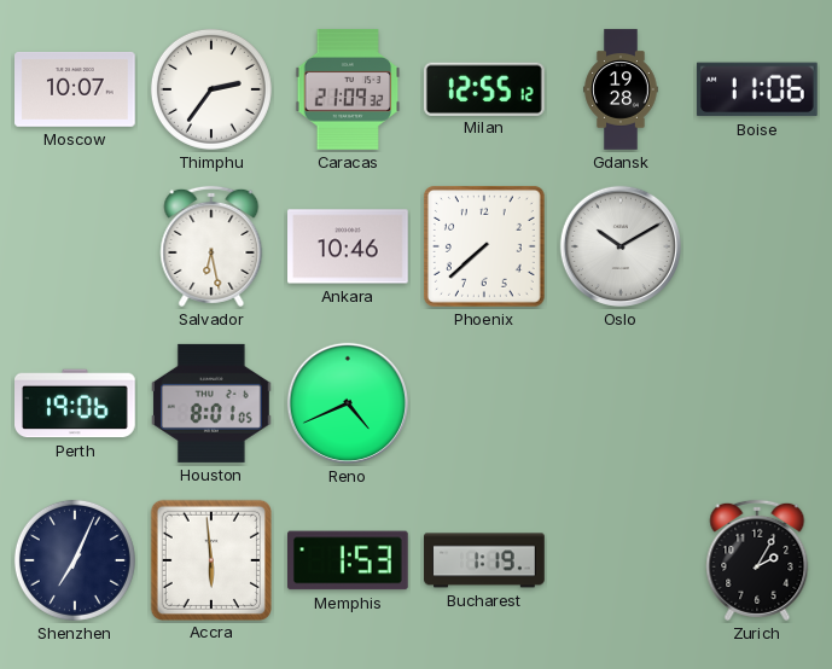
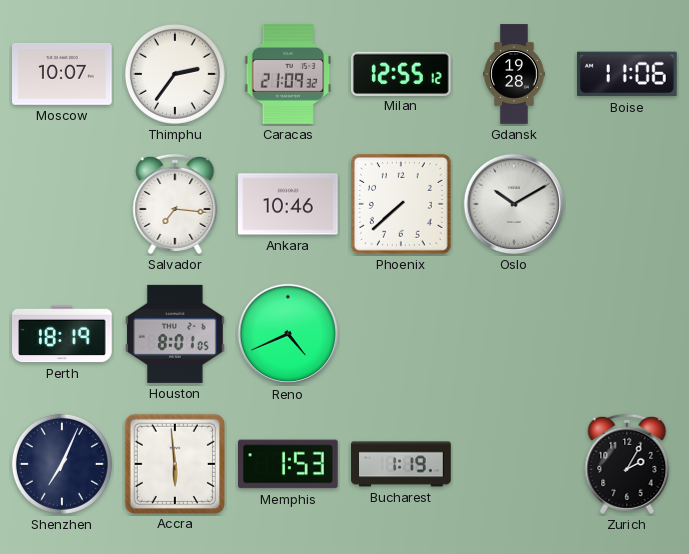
Salvador: 6:28 -> 7:16
Perth: 19:06 -> 18:19
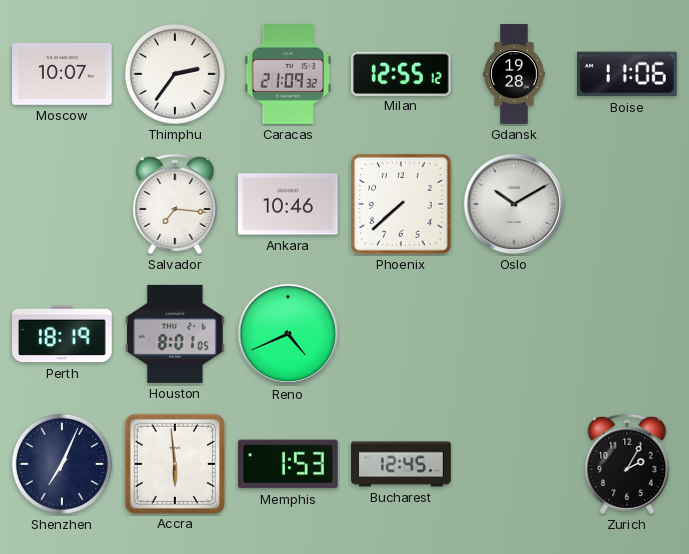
Bucharest: 1:19 -> 12:45
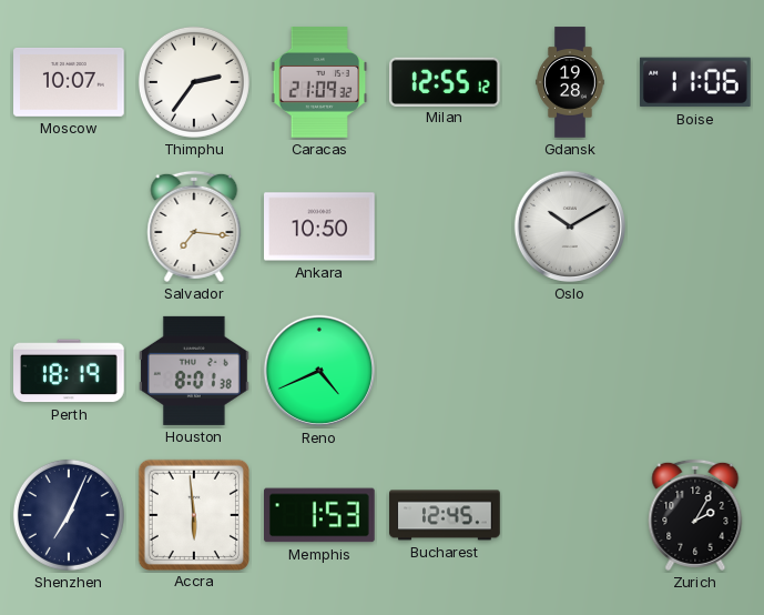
Ankara: 10:46 -> 10:50
Phoenix: 7:38 -> none
Houston: 8:01:05 -> 8:01:38
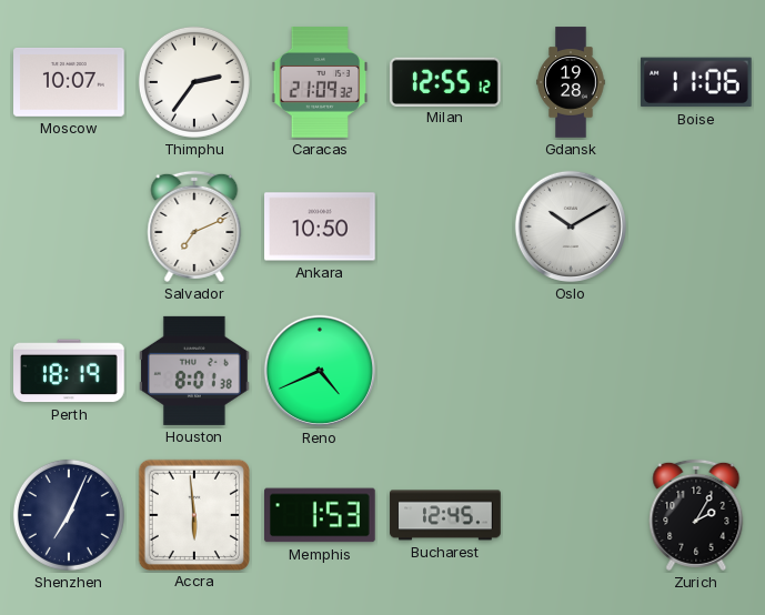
Salvador: 7:16 -> 7:11
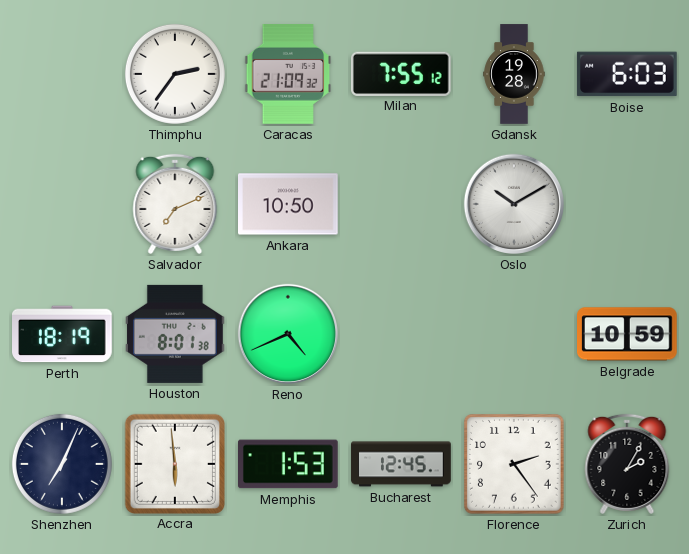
Moscow: 10:07 -> none
Milan: 12:55 -> 7:55
Boise: 11:06 -> 6:03
Belgrade: none -> 10:59
Florence: none -> 2:24
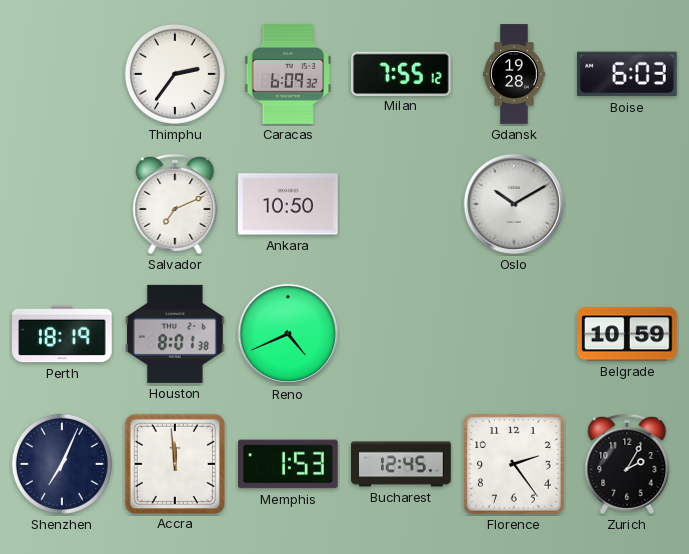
Caracas: 21:09 -> 6:09
Accra: 5:59 -> 11:59
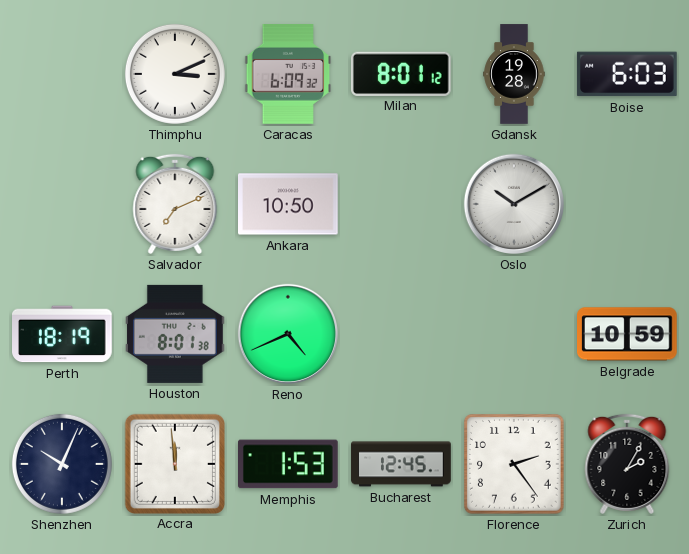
Thimphu: 2:36 -> 3:11
Milan: 7:55 -> 8:01
Shenzhen: 7:04 -> 10:04
